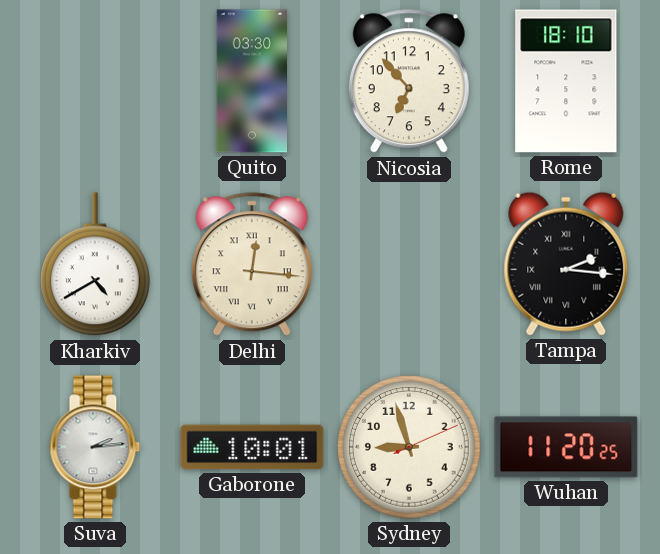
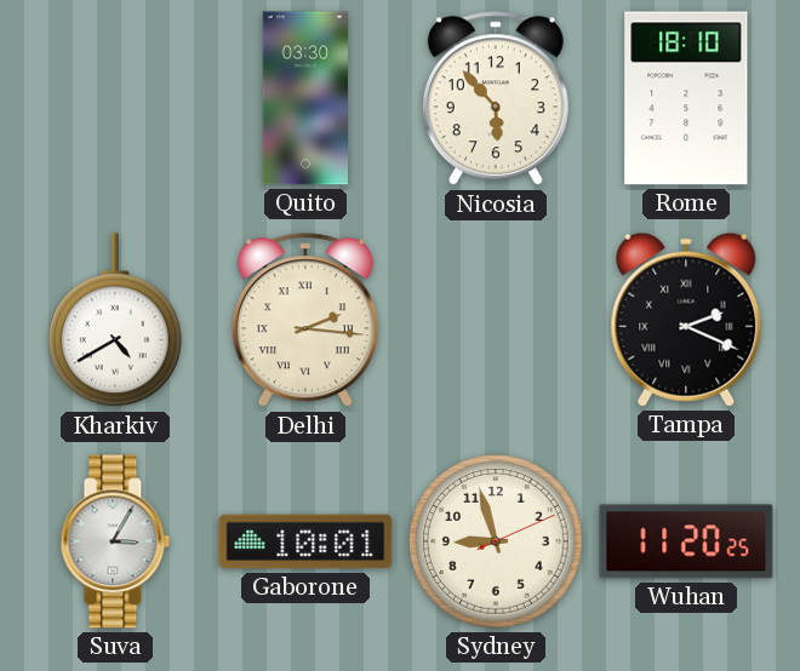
Nicosia: 6:53 -> 5:53
Delhi: 12:16 -> 2:16
Tampa: 2:16 -> 2:19
Suva: 2:14 -> 3:05
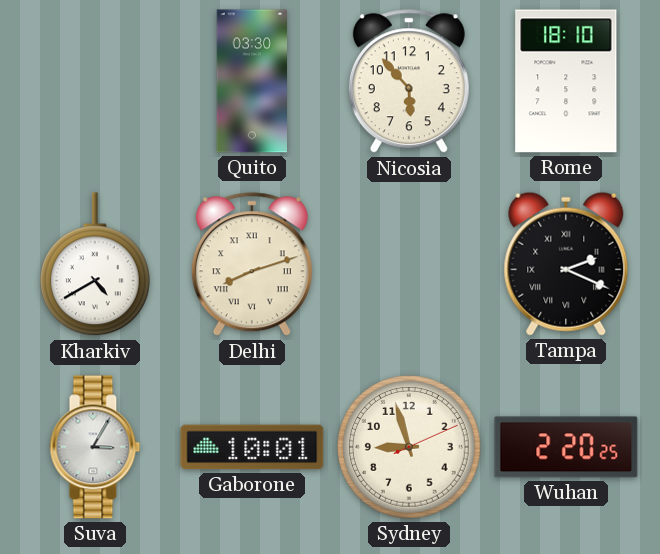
Delhi: 2:16 -> 8:12
Wuhan: 11:20 -> 2:20
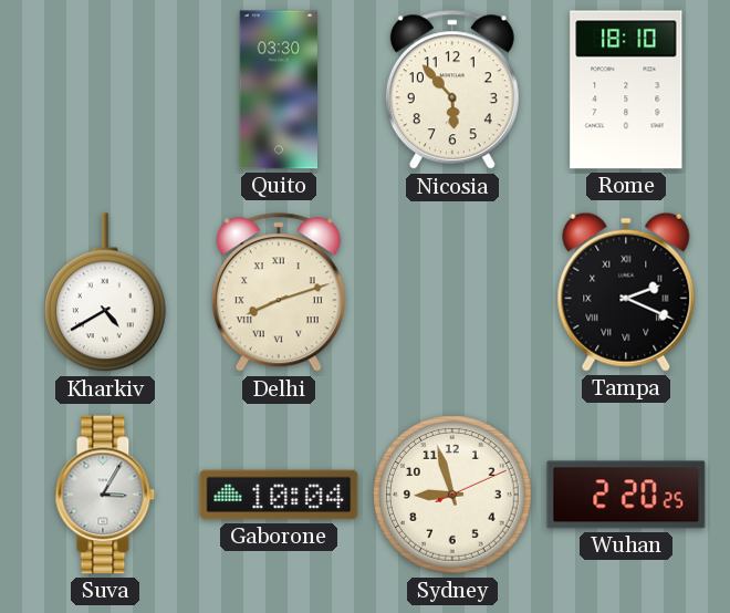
Gaborone: 10:01 -> 10:04
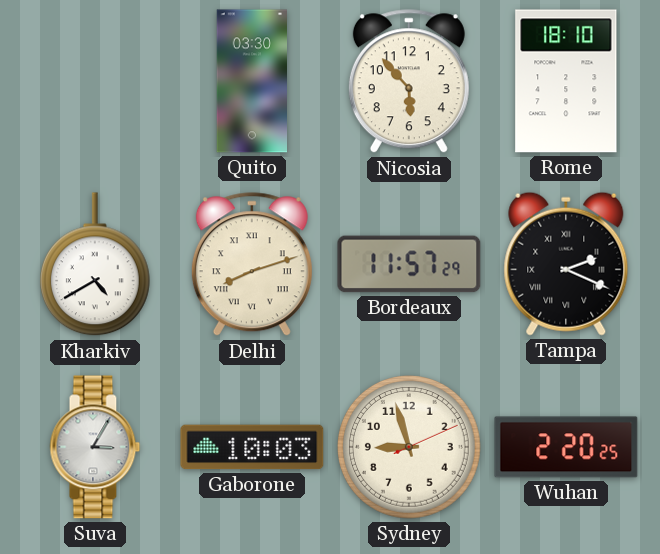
Bordeaux: none -> 11:57
Gaborone: 10:04 -> 10:03
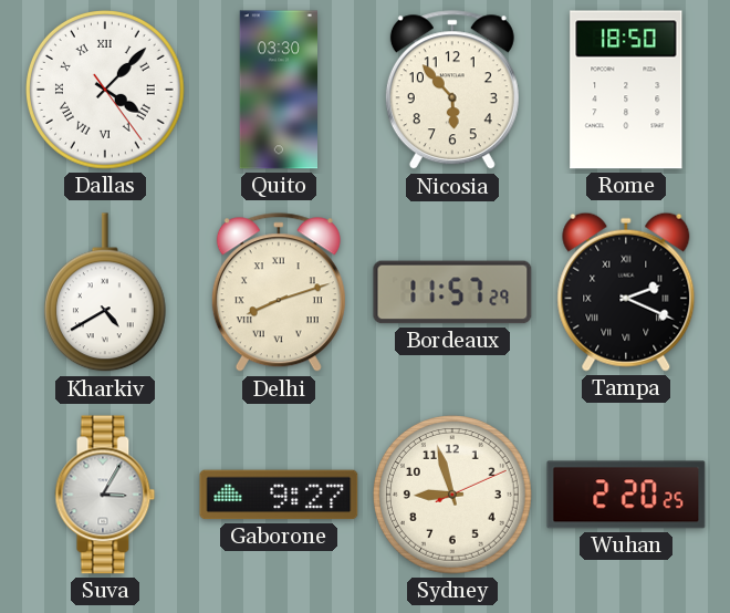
Dallas: none -> 4:07
Rome: 18:10 -> 18:50
Gaborone: 10:03 -> 9:27
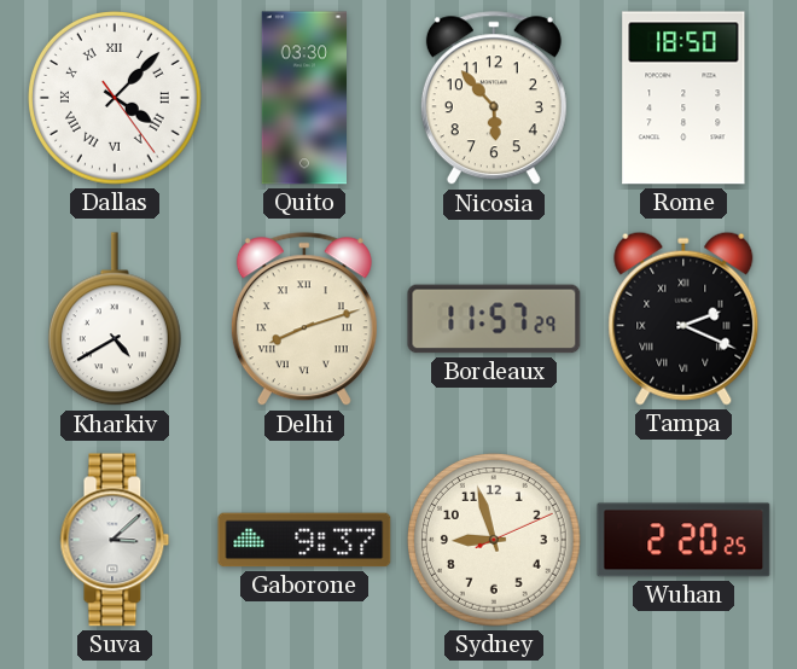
Suva: 3:05 -> 3:08
Gaborone: 9:27 -> 9:37
